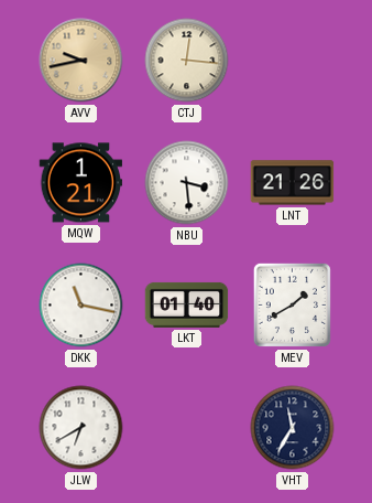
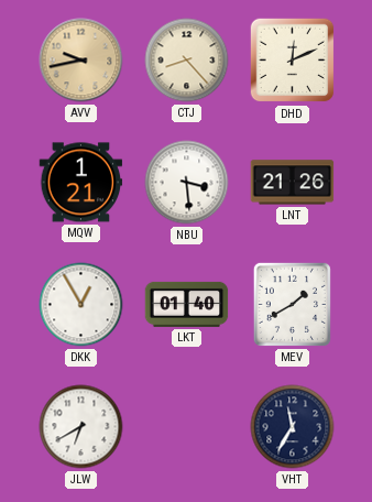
CTJ: 12:16 -> 8:23
DHD: none -> 12:11
DKK: 11:17 -> 12:55
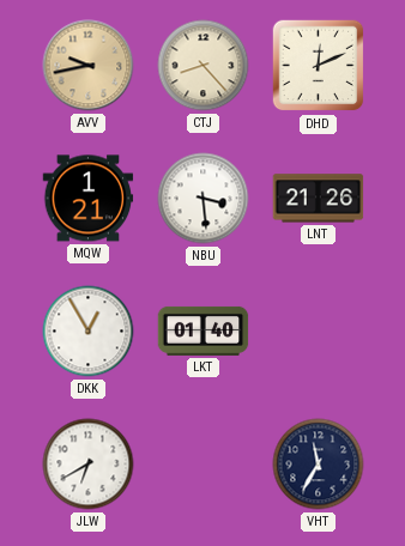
MEV: 1:40 -> none
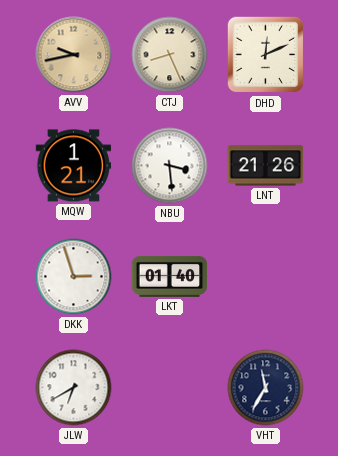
CTJ: 8:23 -> 8:26
DKK: 12:55 -> 2:57
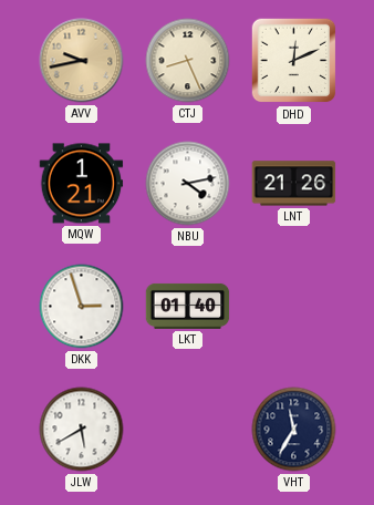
NBU: 3:29 -> 4:13
JLW: 6:40 -> 5:40
